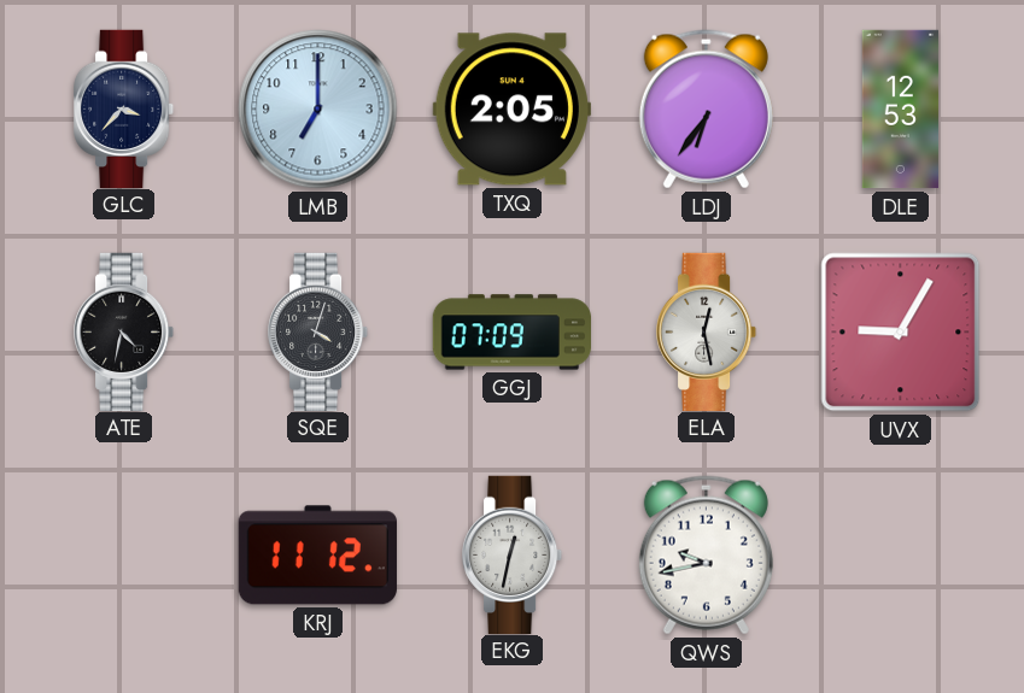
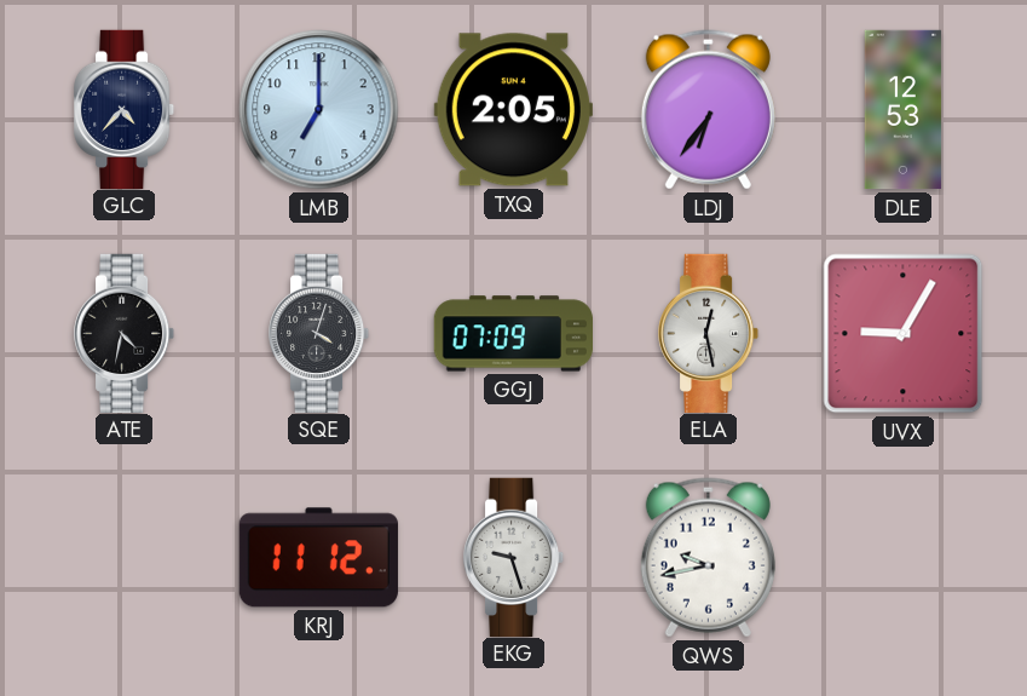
GLC: 3:37 -> 4:37
EKG: 12:32 -> 9:27
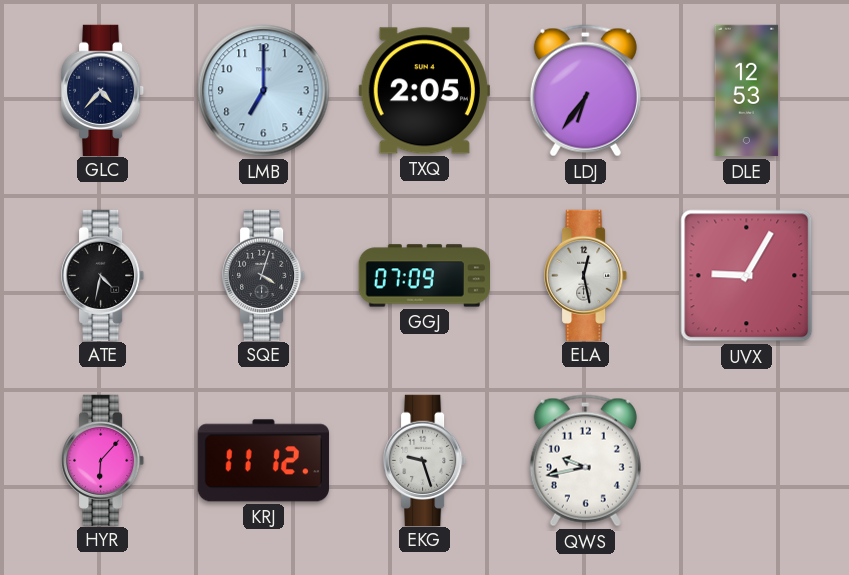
HYR: none -> 6:07
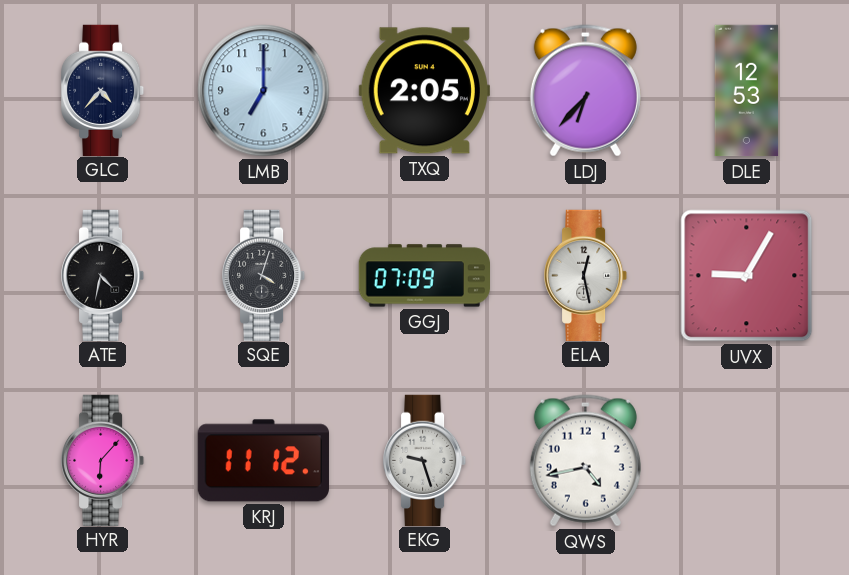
LDJ: 6:36 -> 6:37
QWS: 9:43 -> 4:43
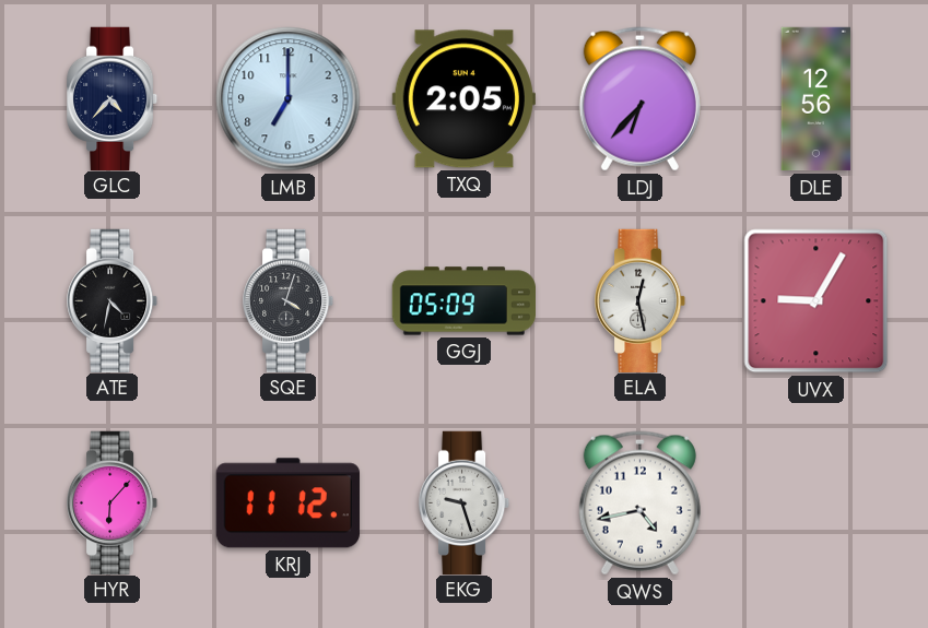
DLE: 12:53 -> 12:56
GGJ: 07:09 -> 05:09
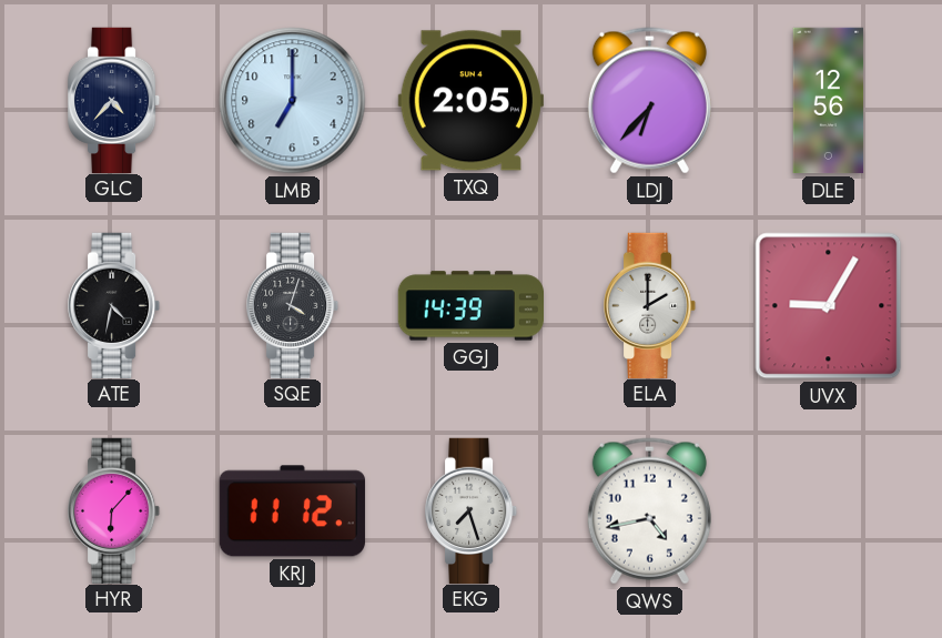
GGJ: 05:09 -> 14:39
ELA: 12:28 -> 2:00
EKG: 9:27 -> 7:27
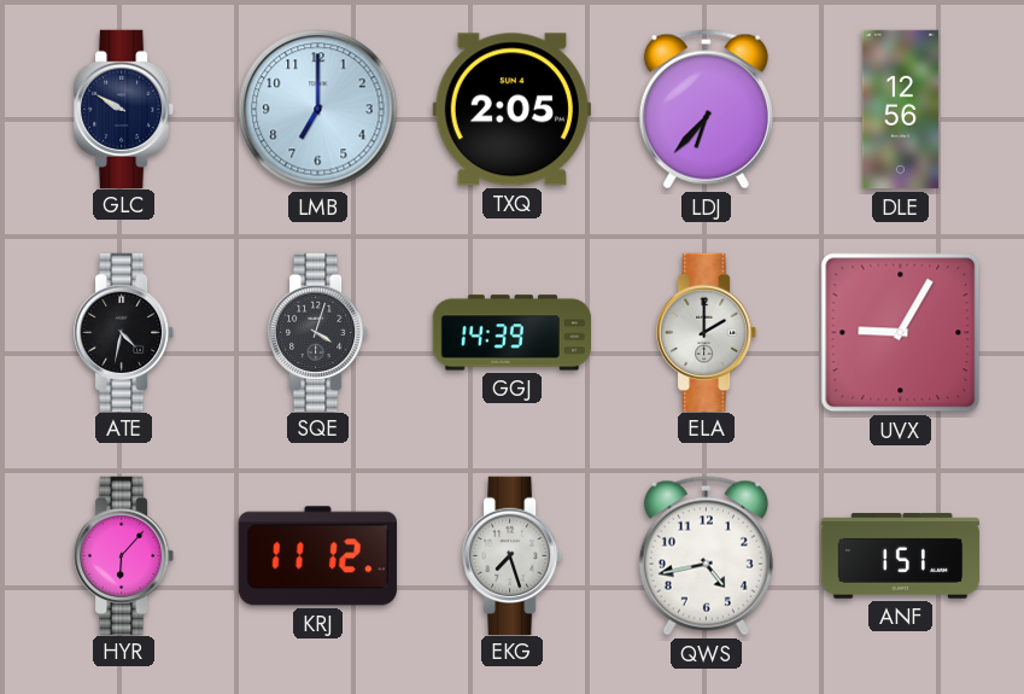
GLC: 4:37 -> 9:50
ANF: none -> 1:51
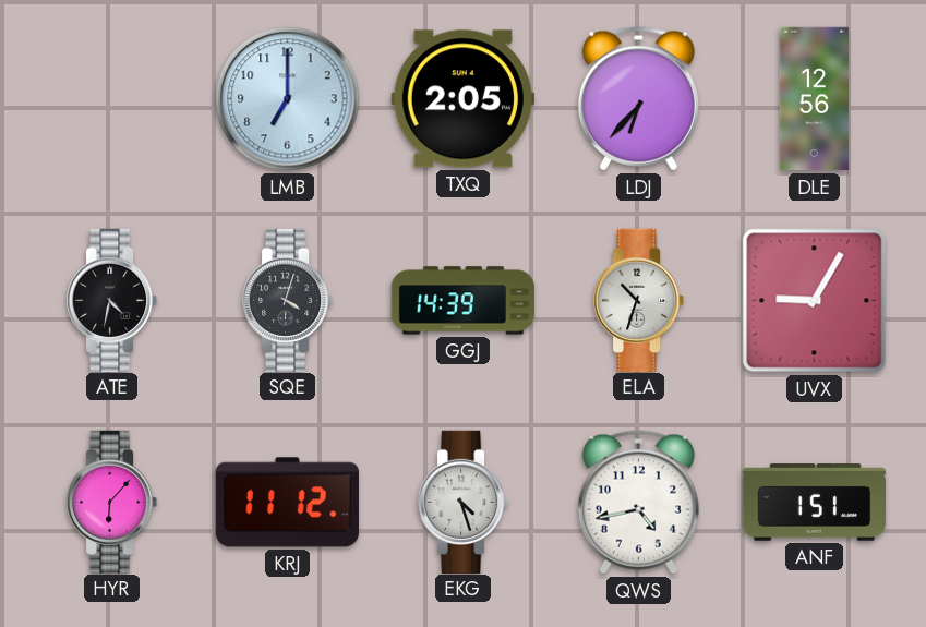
GLC: 9:50 -> none
ELA: 2:00 -> 10:33
EKG: 7:27 -> 4:27
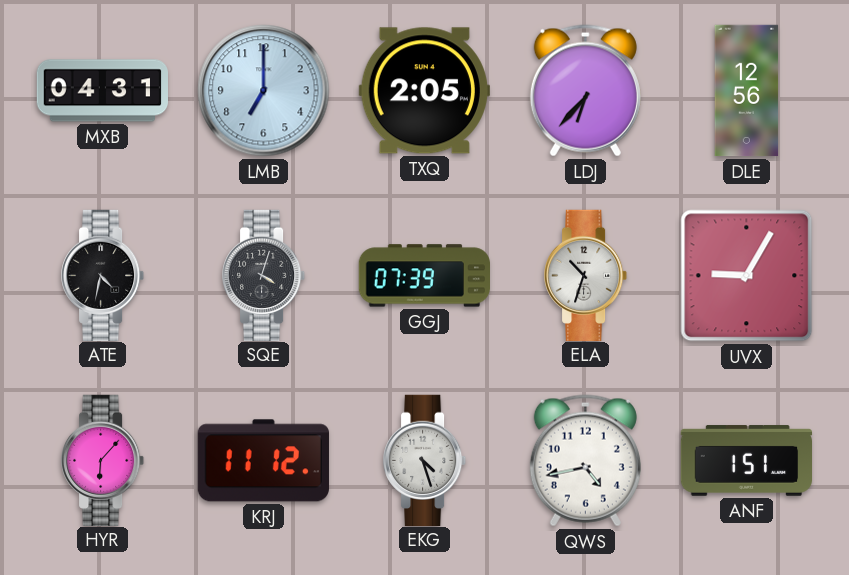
MXB: none -> 04:31
GGJ: 14:39 -> 07:39
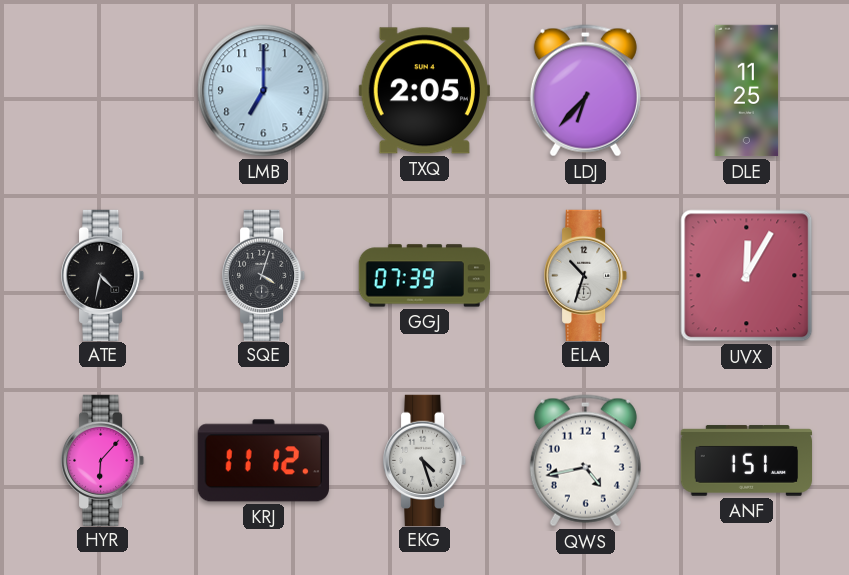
MXB: 04:31 -> none
DLE: 12:56 -> 11:25
UVX: 9:05 -> 12:05
